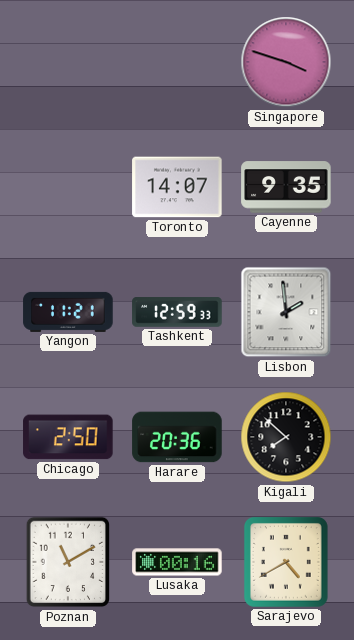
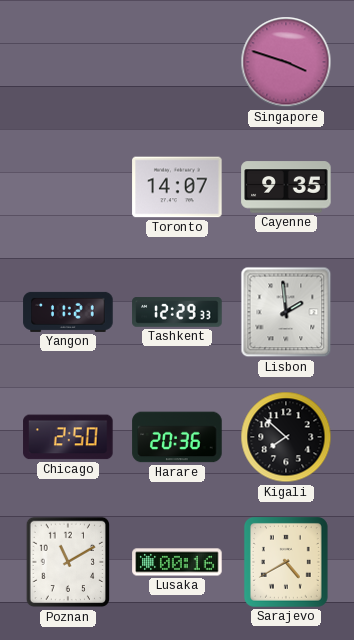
Tashkent: 12:59 -> 12:29
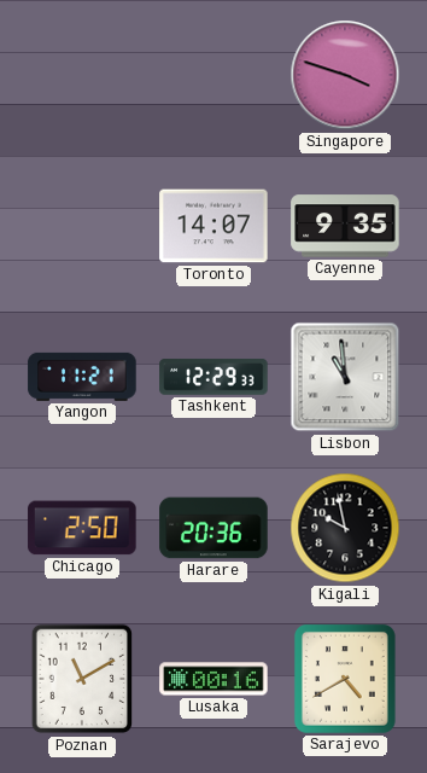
Lisbon: 1:59 -> 10:59
Kigali: 7:52 -> 9:58
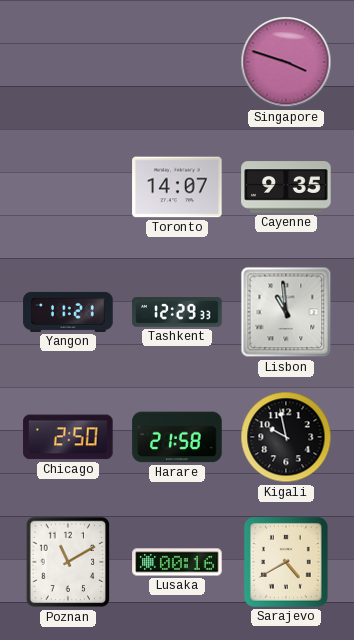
Harare: 20:36 -> 21:58
